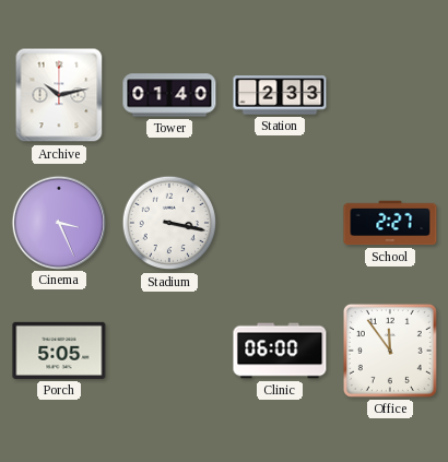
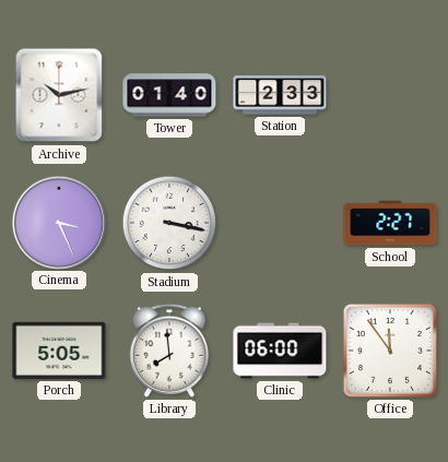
Library: none -> 7:59
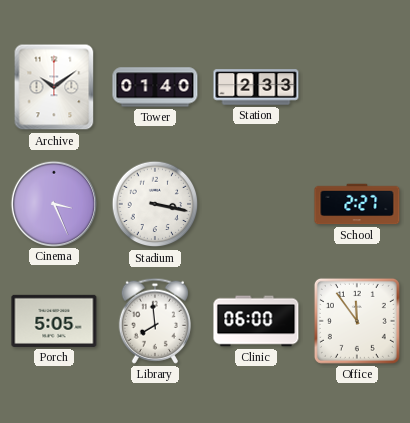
Archive: 10:13 -> 10:09
